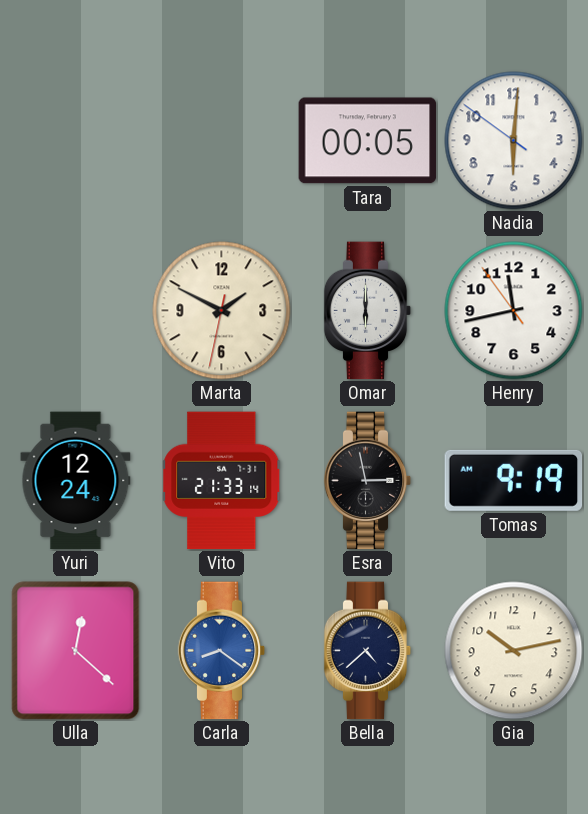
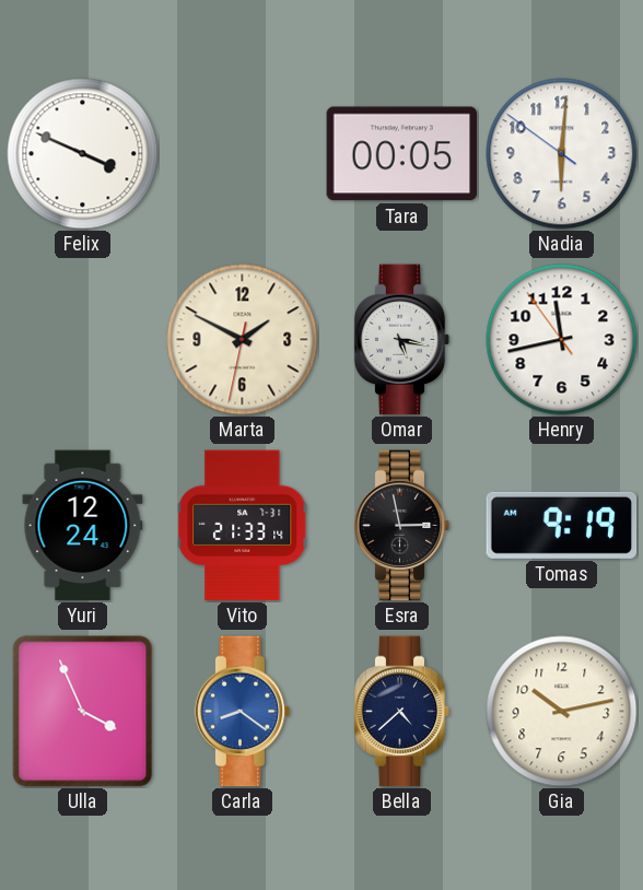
Felix: none -> 3:49
Omar: 6:00 -> 5:17
Ulla: 12:22 -> 3:56
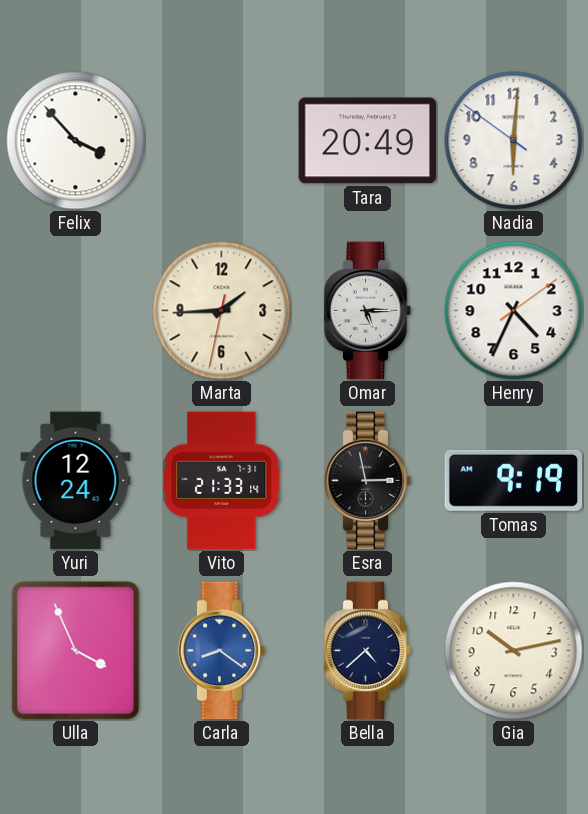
Felix: 3:49 -> 3:53
Tara: 00:05 -> 20:49
Marta: 1:49 -> 1:44
Omar: 5:17 -> 5:15
Henry: 11:42 -> 4:34
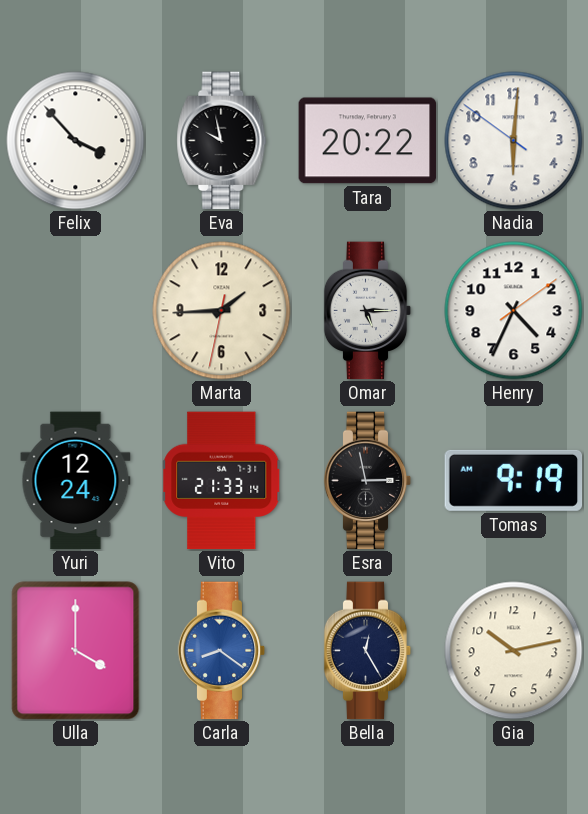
Eva: none -> 9:58
Tara: 20:49 -> 20:22
Ulla: 3:56 -> 4:00
Bella: 4:38 -> 12:25
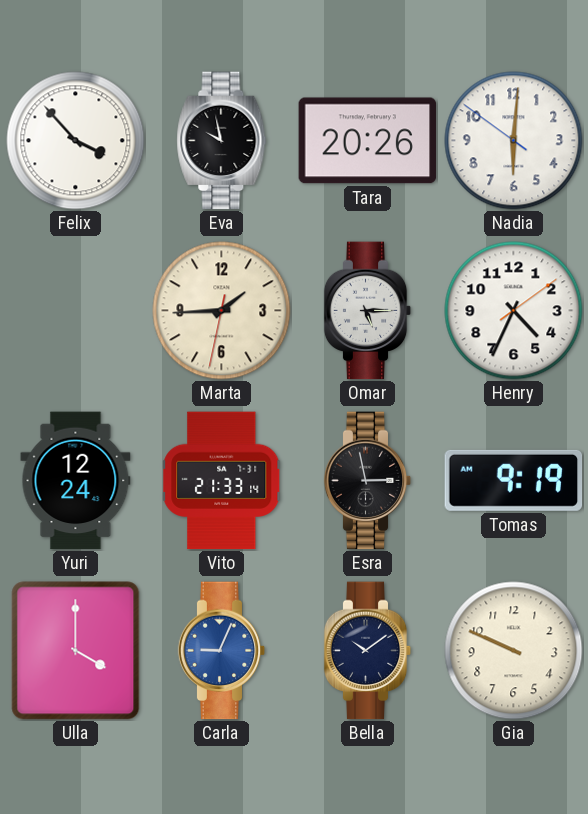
Tara: 20:22 -> 20:26
Carla: 8:21 -> 9:04
Bella: 12:25 -> 10:09
Gia: 10:13 -> 9:49
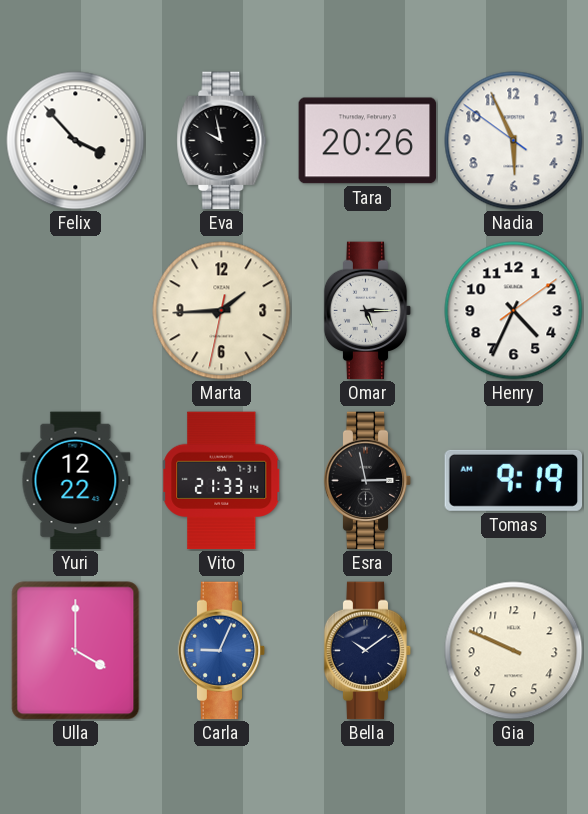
Nadia: 6:00 -> 5:55
Yuri: 12:24 -> 12:22
